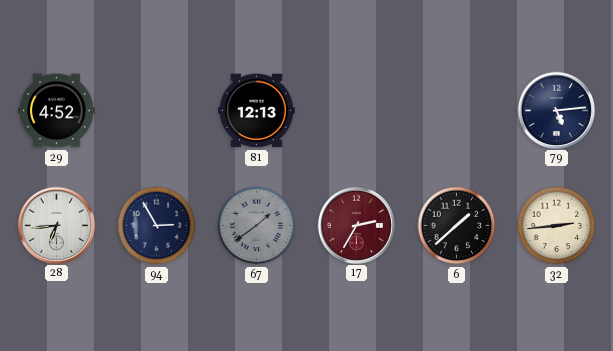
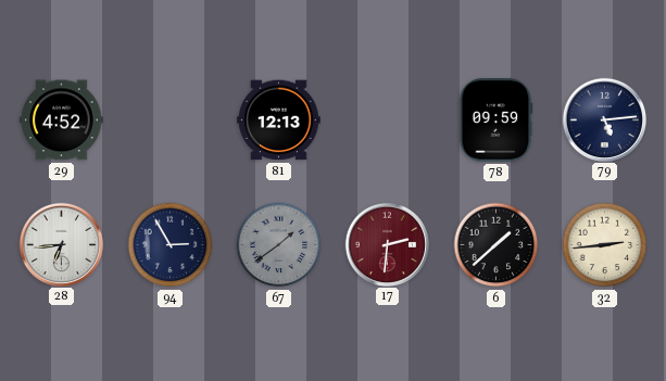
78: none -> 09:59
17: 2:35 -> 2:31
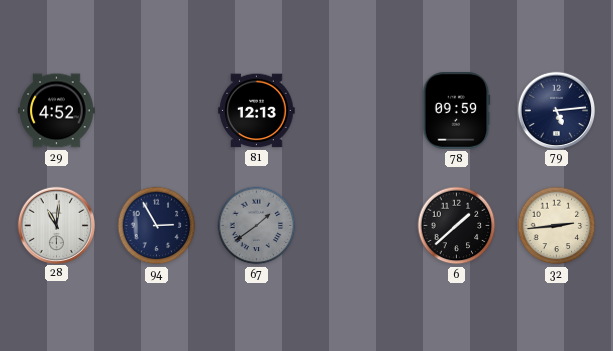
28: 6:44 -> 11:01
17: 2:31 -> none
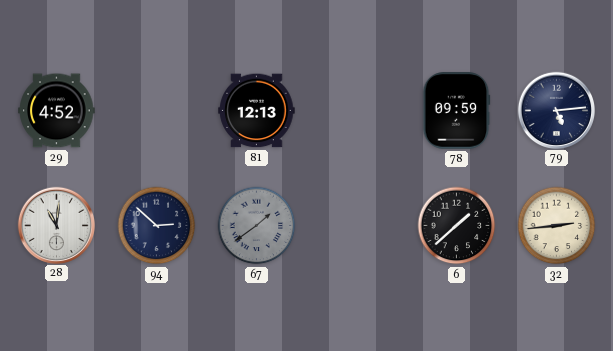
94: 2:55 -> 2:52
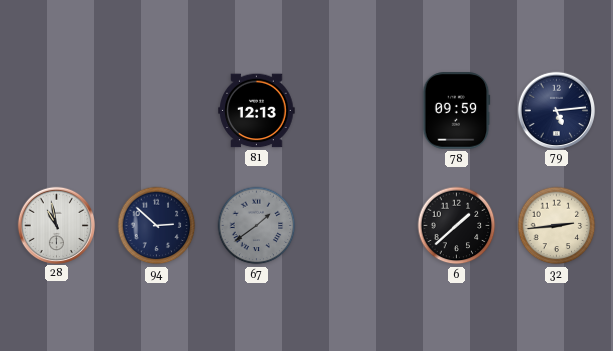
29: 4:52 -> none
28: 11:01 -> 10:58
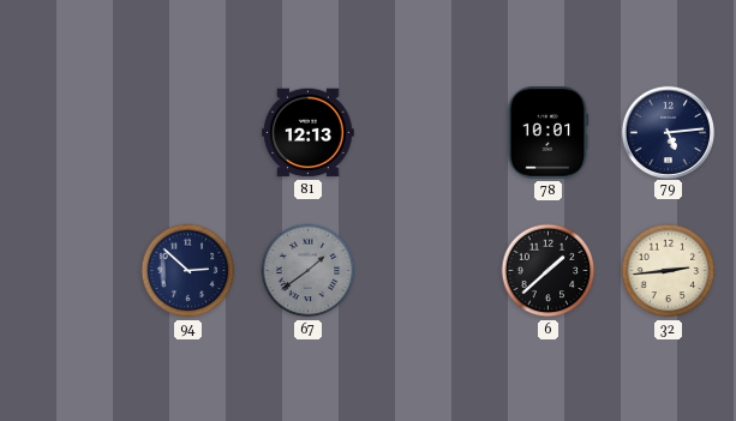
78: 09:59 -> 10:01
28: 10:58 -> none
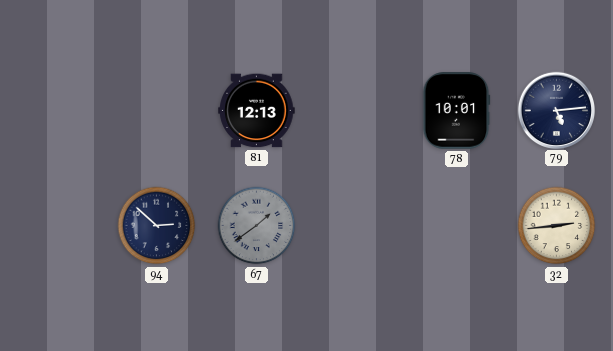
6: 1:38 -> none
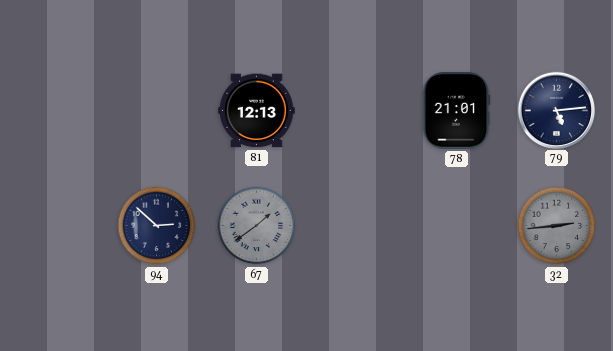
78: 10:01 -> 21:01
32 dial: cream -> grey
